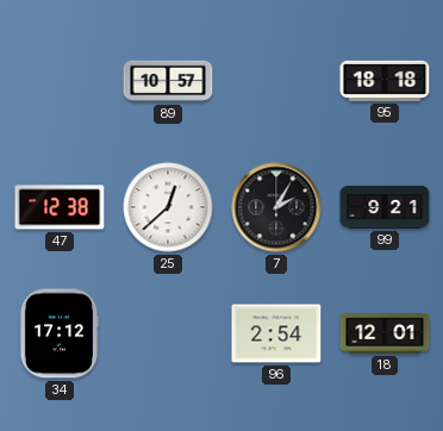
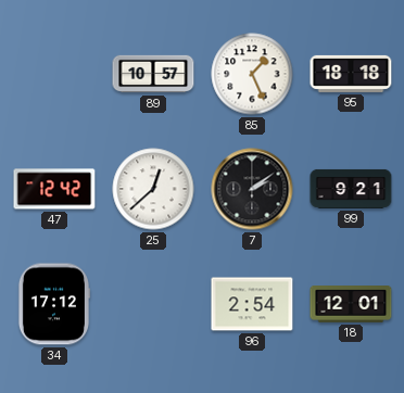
85: none -> 1:26
47: 12:38 -> 12:42
7: 2:05 -> 2:09
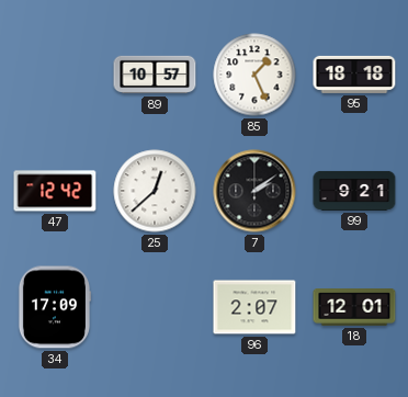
34: 17:12 -> 17:09
96: 2:54 -> 2:07
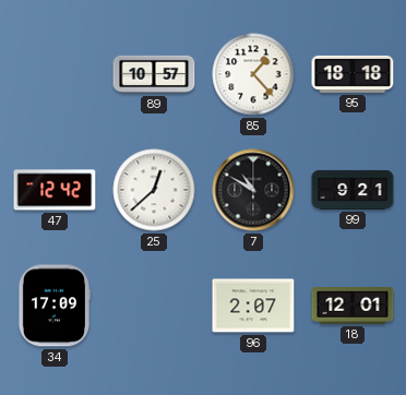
85: 1:26 -> 1:23
7: 2:09 -> 10:50
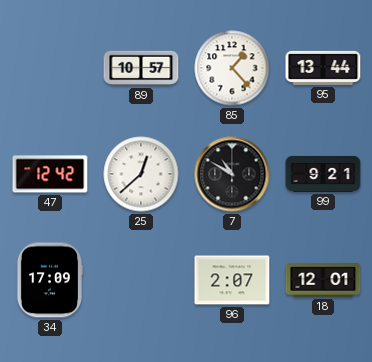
95: 18:18 -> 13:44
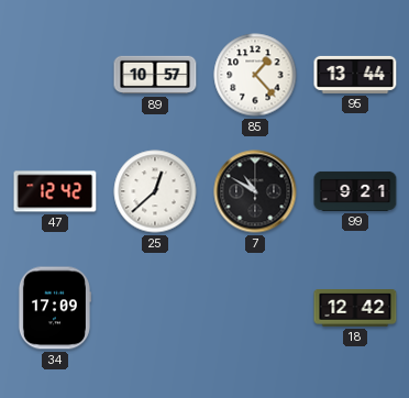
96: 2:07 -> none
18: 12:01 -> 12:42
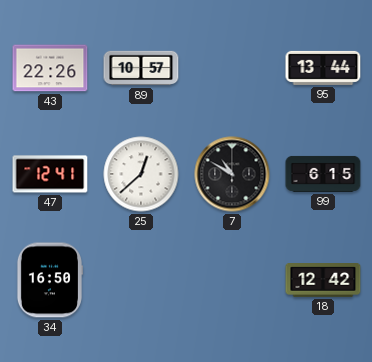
43: none -> 22:26
85: 1:23 -> none
47: 12:42 -> 12:41
99: 9:21 -> 6:15
34: 17:09 -> 16:50
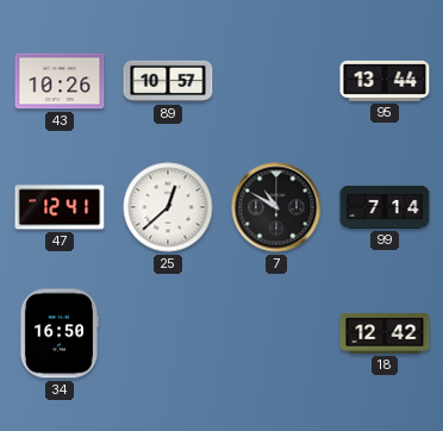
43: 22:26 -> 10:26
99: 6:15 -> 7:14
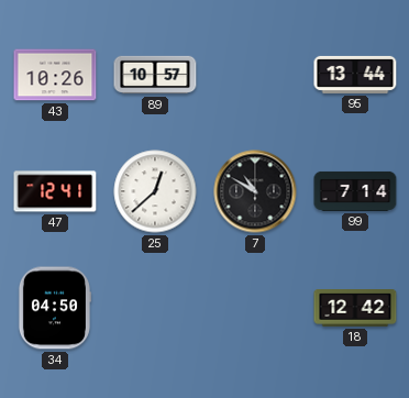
34: 16:50 -> 04:50
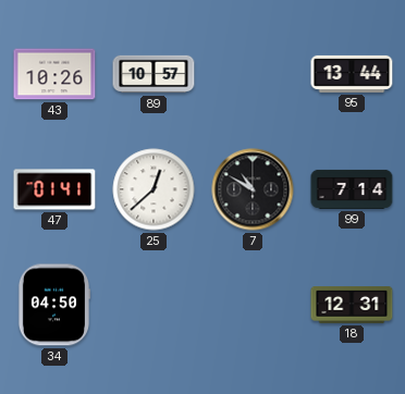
47: 12:41 -> 01:41
18: 12:42 -> 12:31
